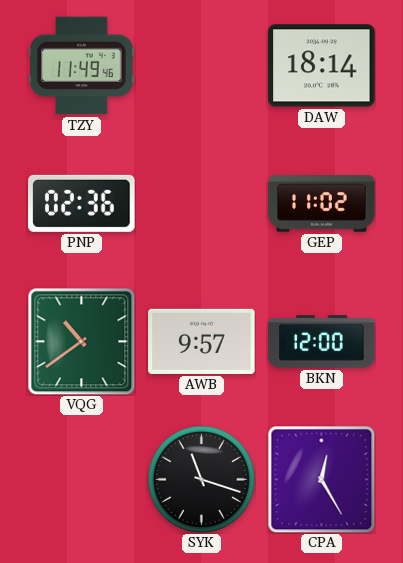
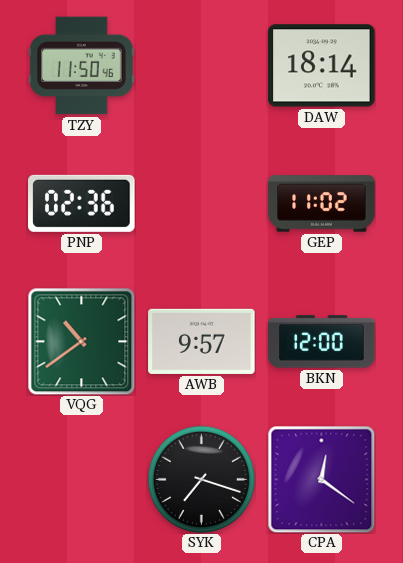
TZY: 11:49 -> 11:50
SYK: 11:18 -> 7:18
CPA: 12:25 -> 12:21
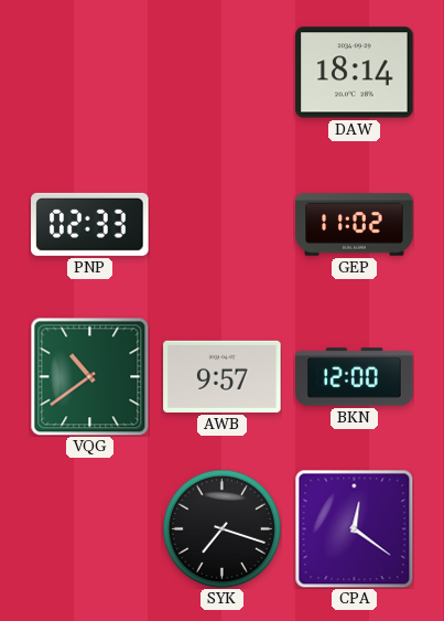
TZY: 11:50 -> none
PNP: 02:36 -> 02:33
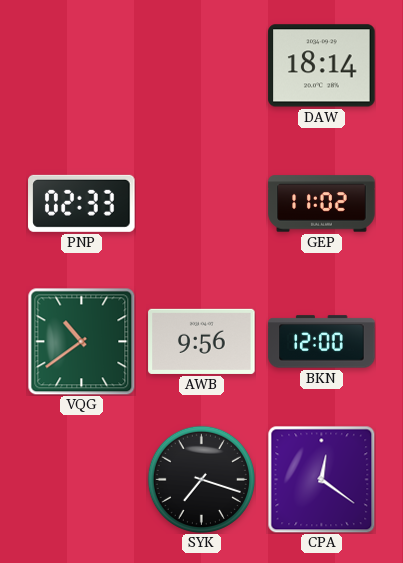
AWB: 9:57 -> 9:56
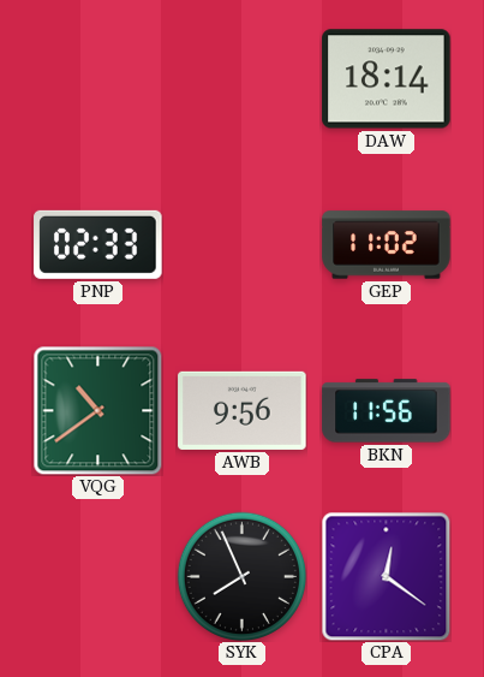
BKN: 12:00 -> 11:56
SYK: 7:18 -> 7:56
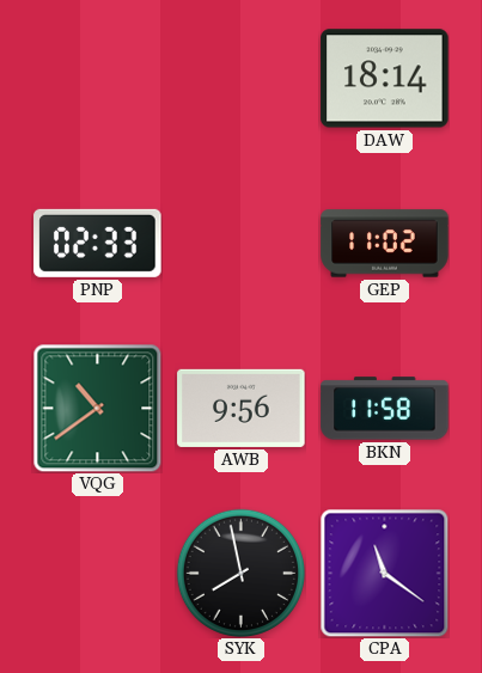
BKN: 11:56 -> 11:58
SYK: 7:56 -> 7:58
CPA: 12:21 -> 11:21
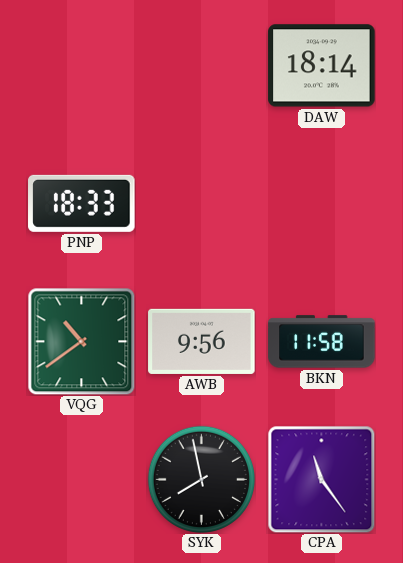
PNP: 02:33 -> 18:33
GEP: 11:02 -> none
CPA: 11:21 -> 11:24
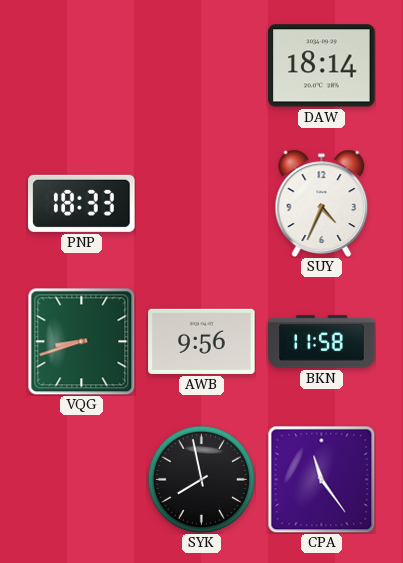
SUY: none -> 4:34
VQG: 10:39 -> 8:42
